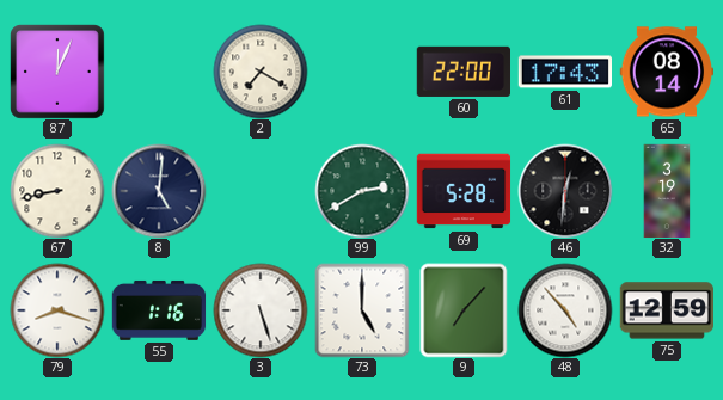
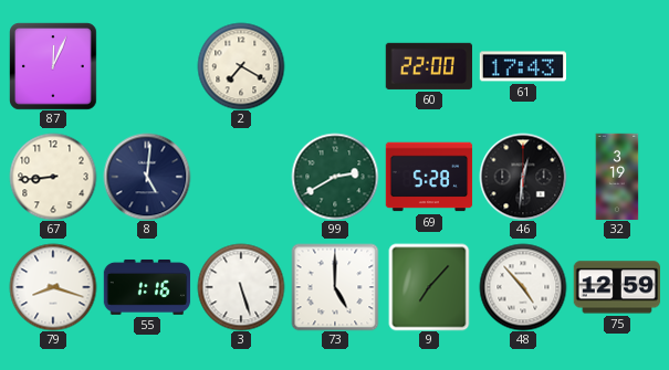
65: 08:14 -> none
67: 8:43 -> 8:44
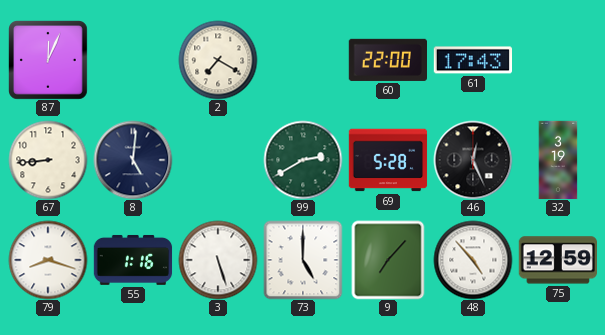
46: 12:31 -> 12:26
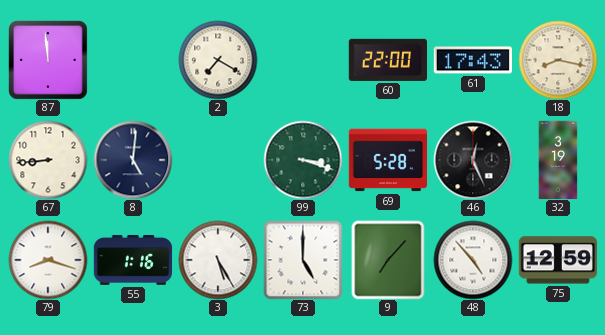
87: 12:04 -> 11:59
18: none -> 8:17
99: 2:40 -> 3:18
3: 5:27 -> 5:25
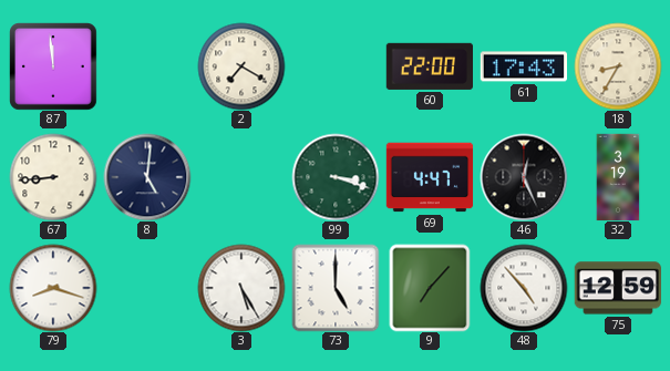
18: 8:17 -> 8:35
69: 5:28 -> 4:47
55: 1:16 -> none
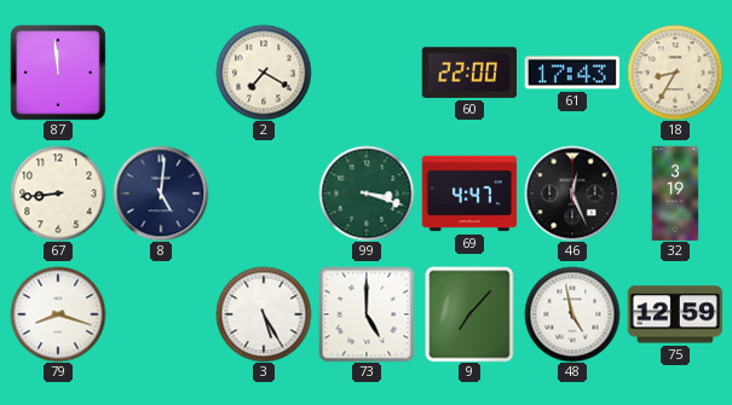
48: 4:53 -> 4:58
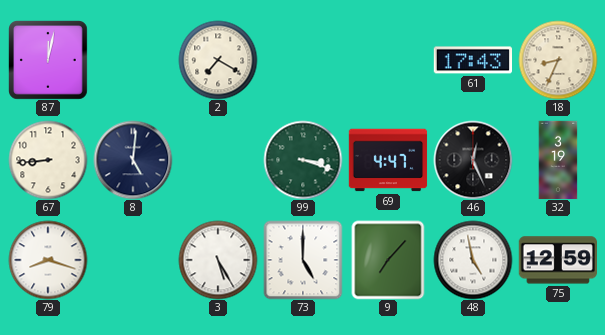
87: 11:59 -> 12:02
60: 22:00 -> none
18: 8:35 -> 8:34
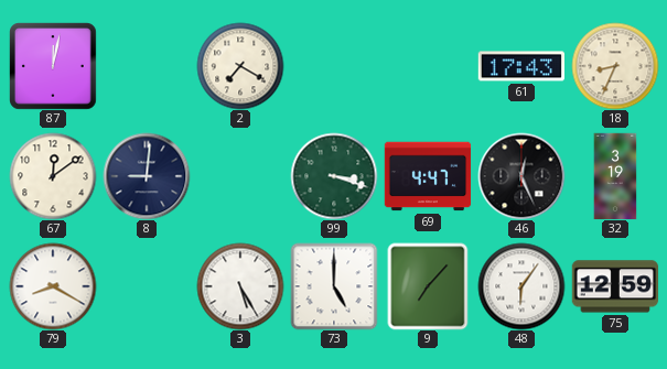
67: 8:44 -> 12:09
8: 5:01 -> 9:01
79: 8:18 -> 8:20
48: 4:58 -> 6:06
